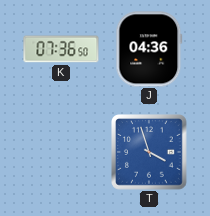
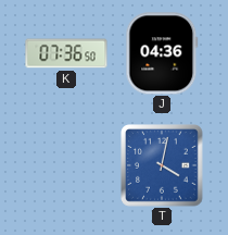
T: 3:57 -> 4:02
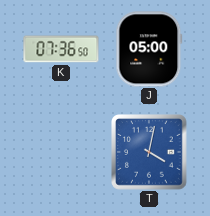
J: 04:36 -> 05:00
